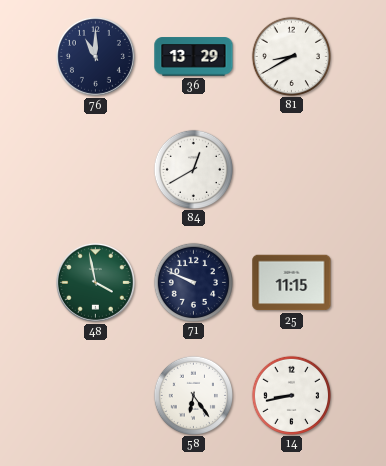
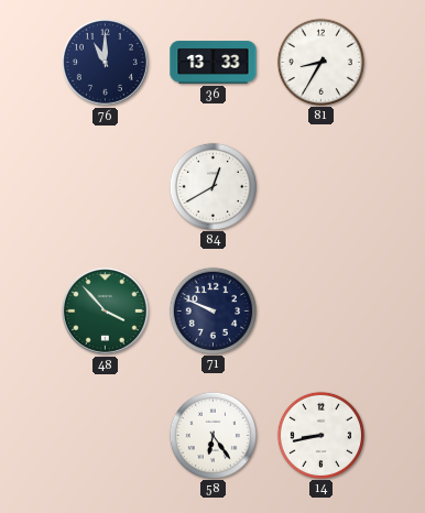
36: 13:29 -> 13:33
81: 8:40 -> 8:35
48: 3:58 -> 3:53
25: 11:15 -> none
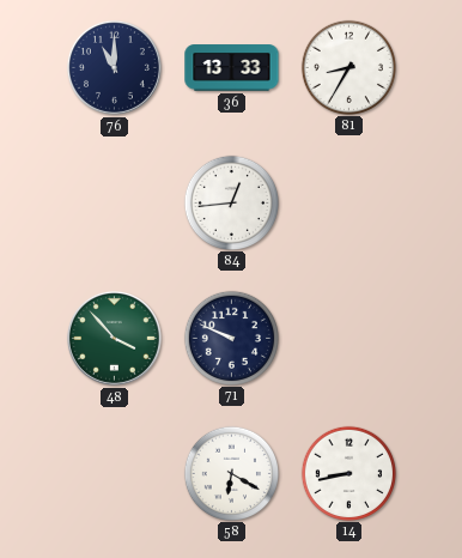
84: 12:40 -> 12:44
58: 6:24 -> 6:20
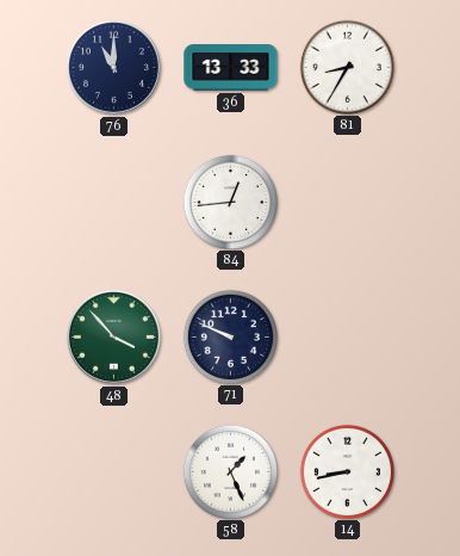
58: 6:20 -> 1:26
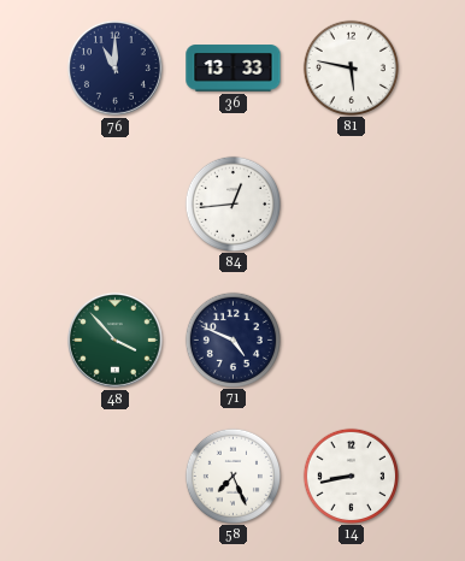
81: 8:35 -> 5:47
71: 9:49 -> 4:49
58: 1:26 -> 7:26
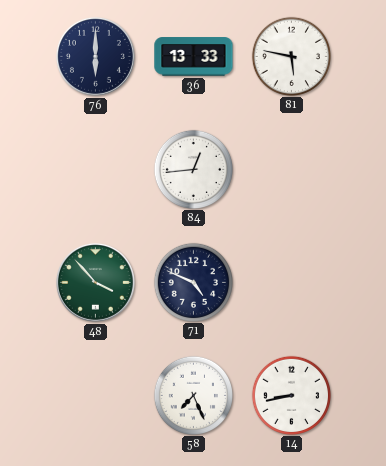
76: 11:00 -> 6:00
